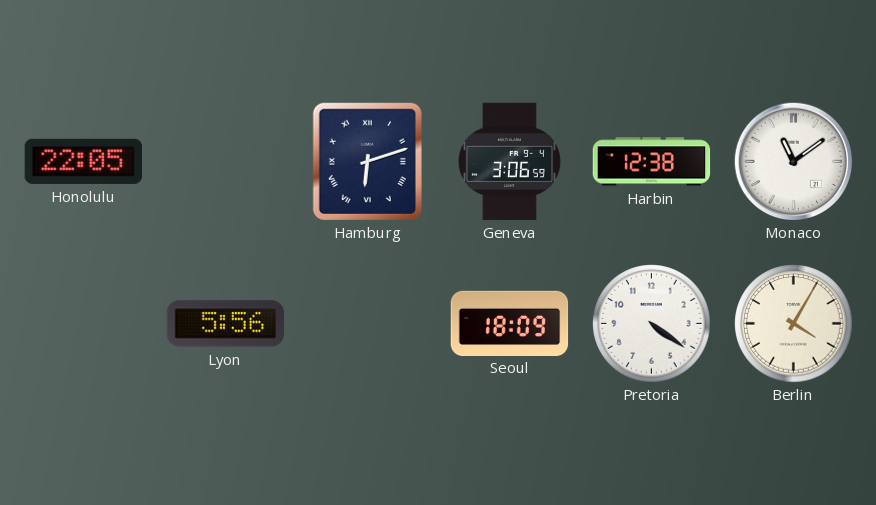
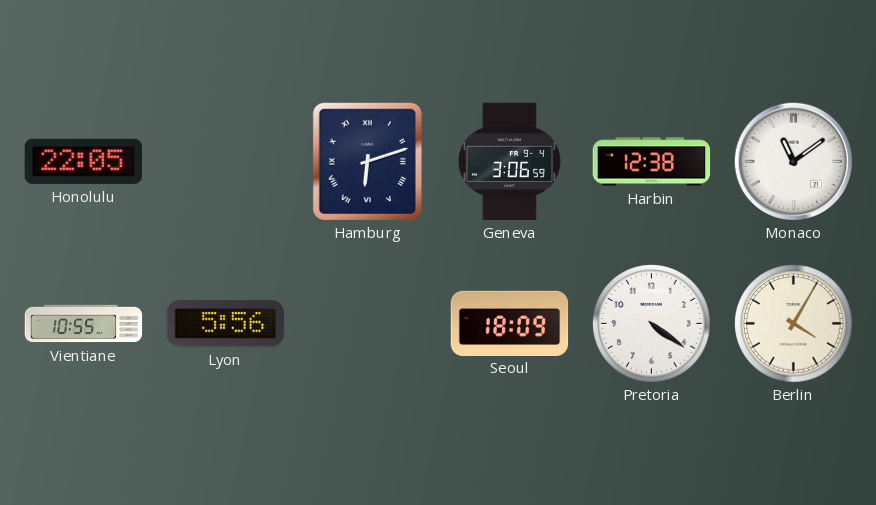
Vientiane: none -> 10:55
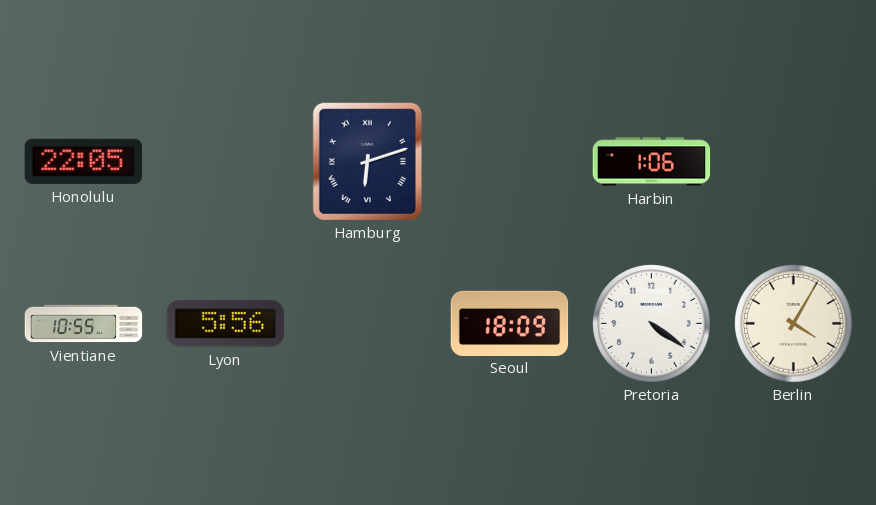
Geneva: 3:06 -> none
Harbin: 12:38 -> 1:06
Monaco: 11:09 -> none
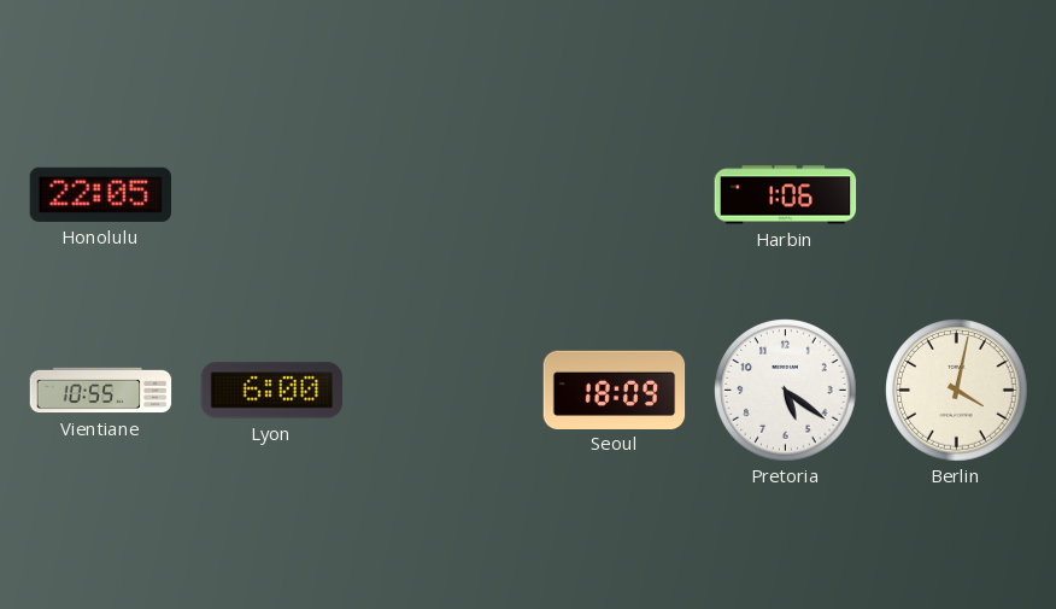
Hamburg: 6:12 -> none
Lyon: 5:56 -> 6:00
Pretoria: 4:21 -> 5:21
Berlin: 4:05 -> 4:02
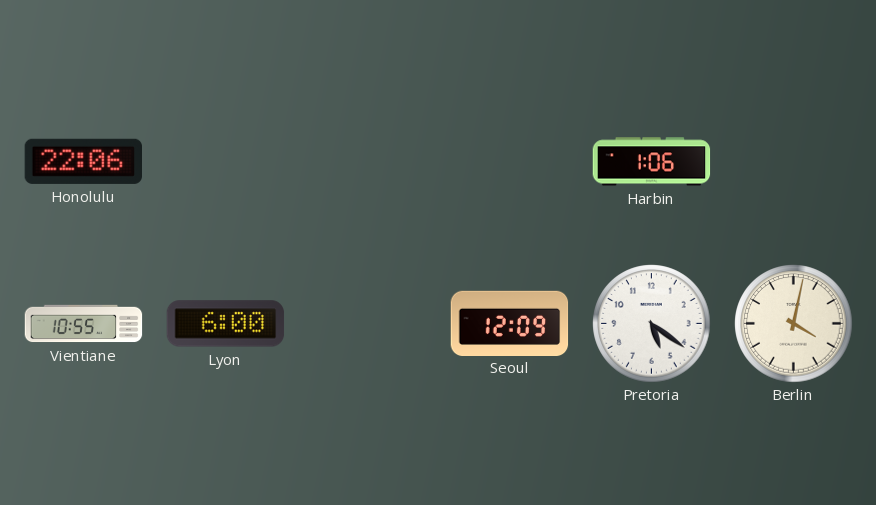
Honolulu: 22:05 -> 22:06
Seoul: 18:09 -> 12:09
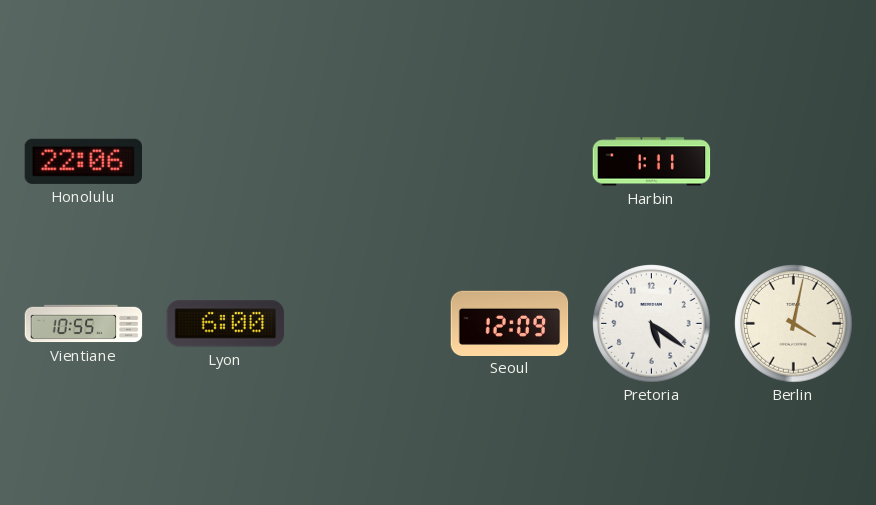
Harbin: 1:06 -> 1:11
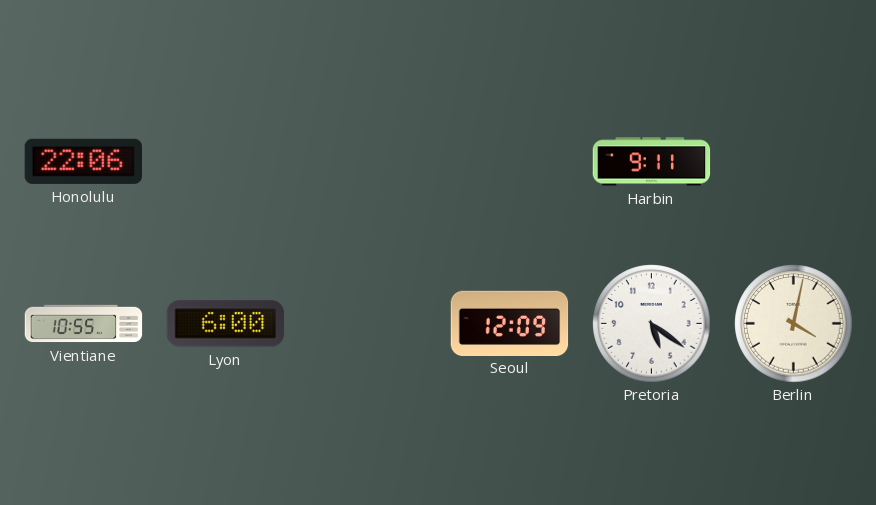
Harbin: 1:11 -> 9:11
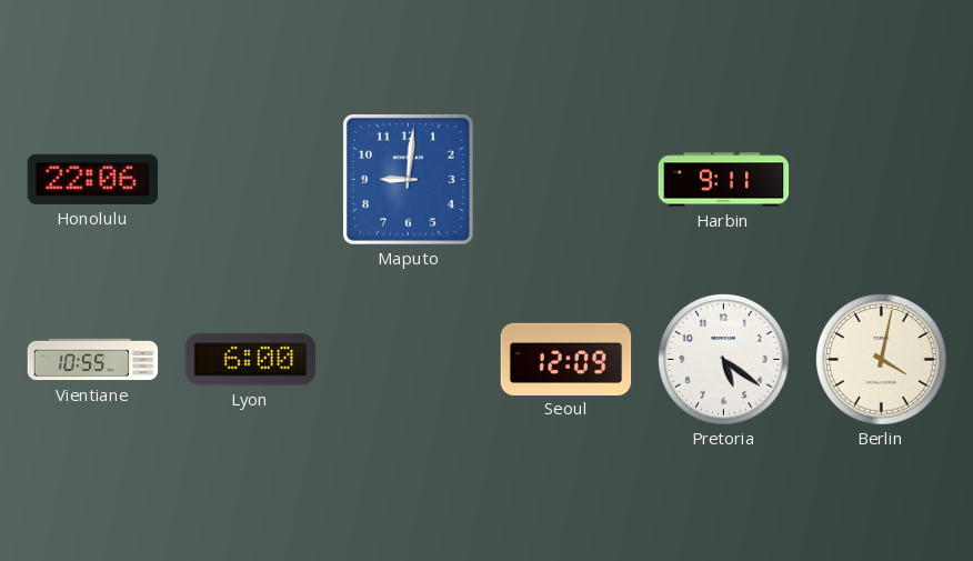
Maputo: none -> 9:01
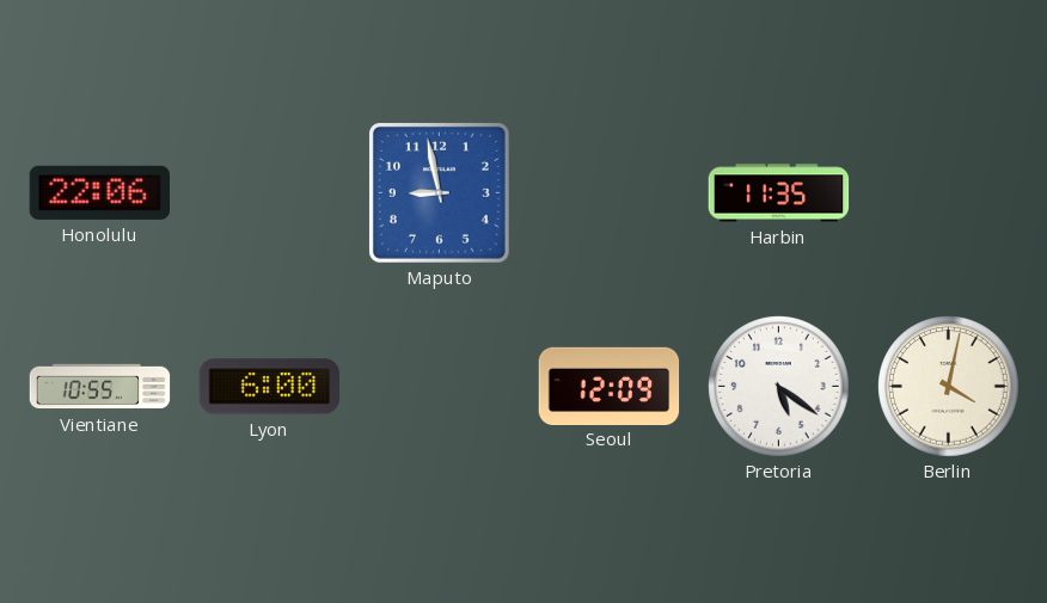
Maputo: 9:01 -> 8:58
Harbin: 9:11 -> 11:35
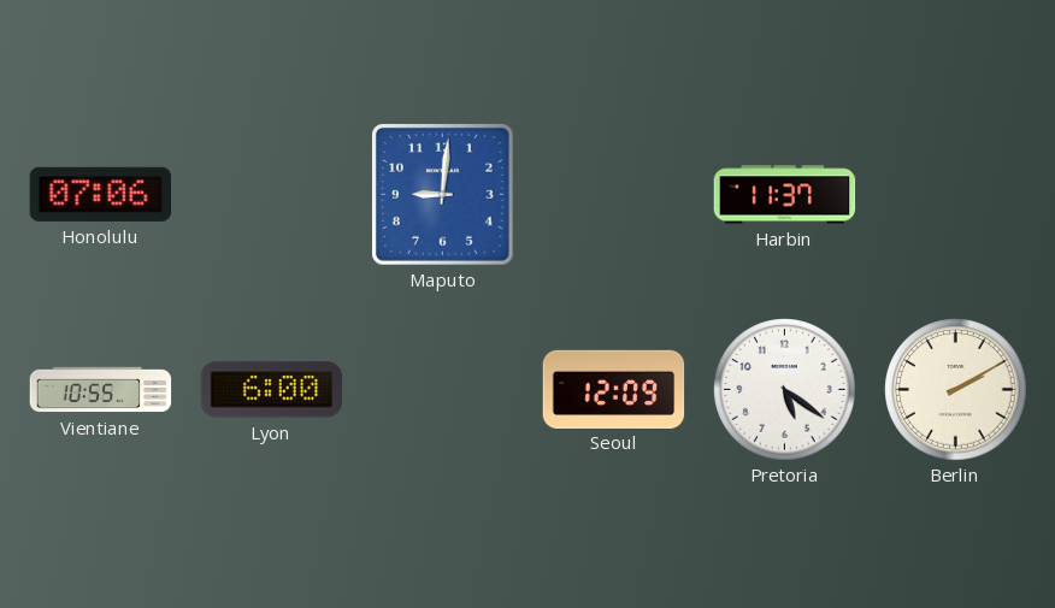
Honolulu: 22:06 -> 07:06
Maputo: 8:58 -> 9:01
Harbin: 11:35 -> 11:37
Berlin: 4:02 -> 2:10
